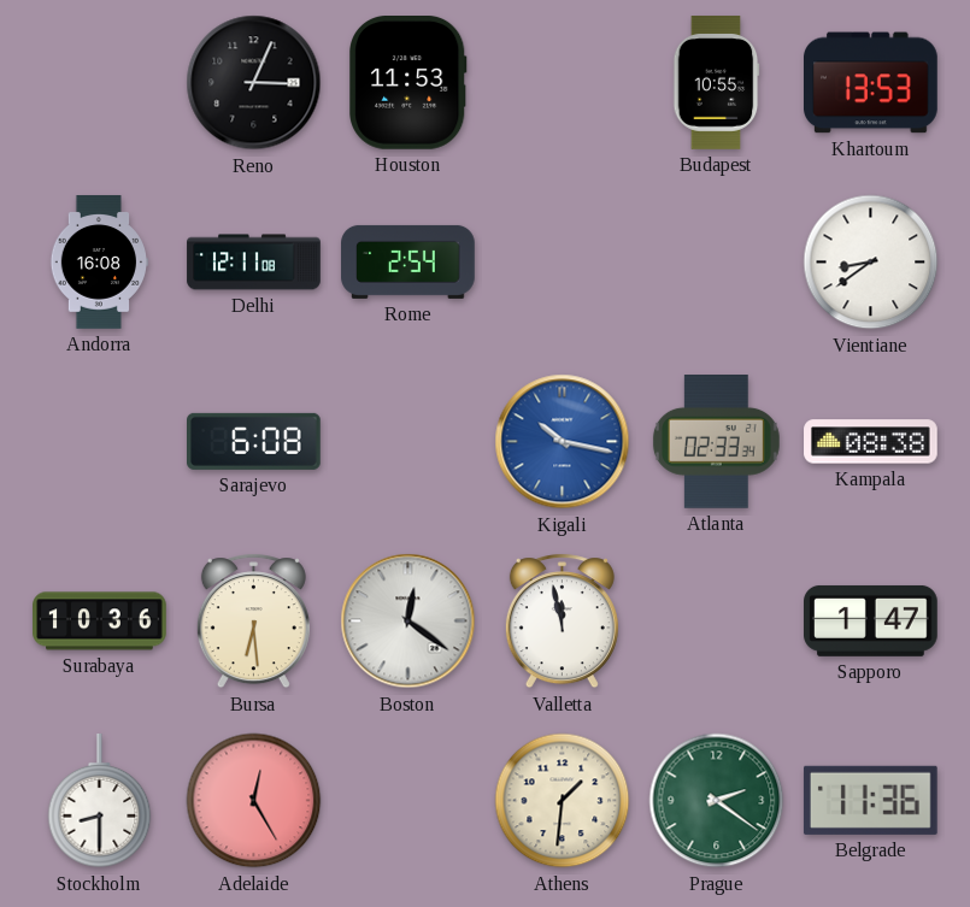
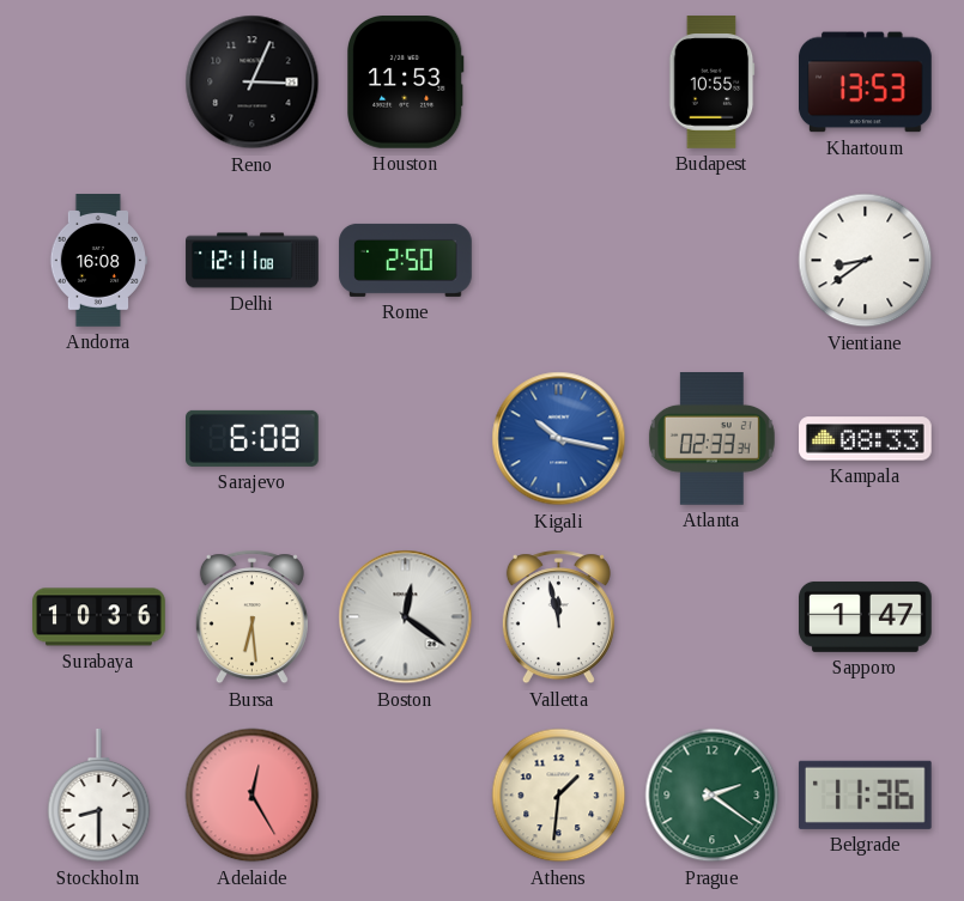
Rome: 2:54 -> 2:50
Kampala: 08:38 -> 08:33
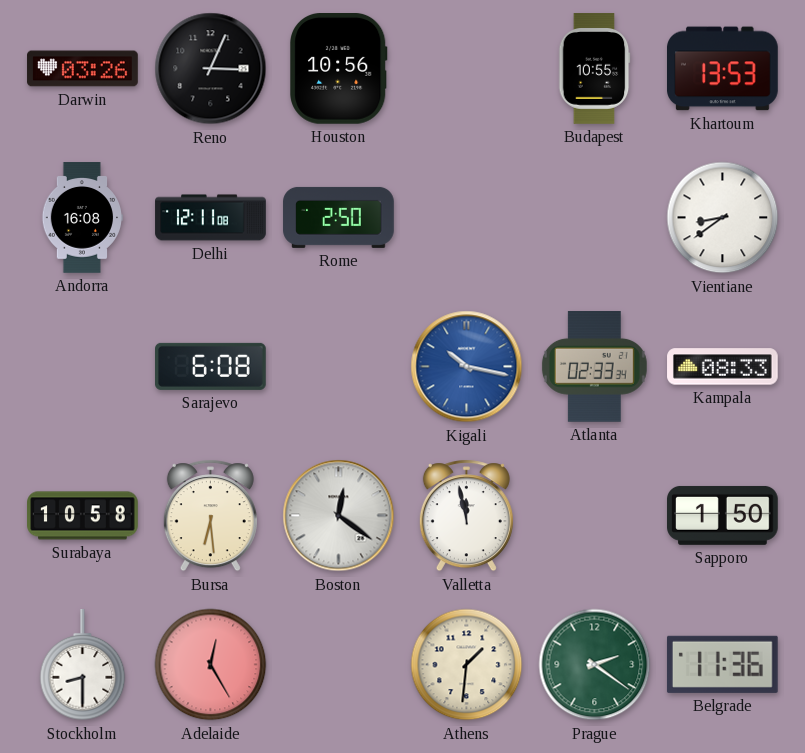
Darwin: none -> 03:26
Houston: 11:53 -> 10:56
Surabaya: 10:36 -> 10:58
Sapporo: 1:47 -> 1:50
